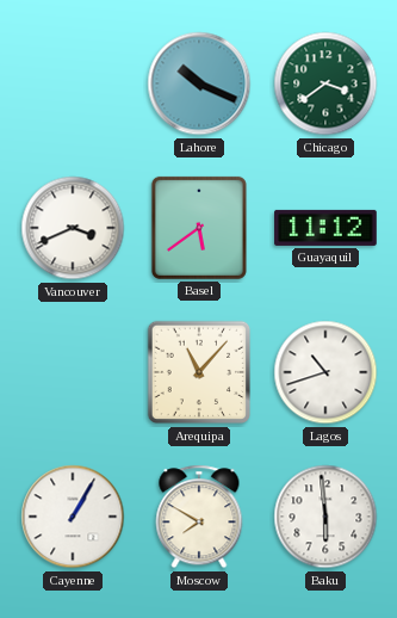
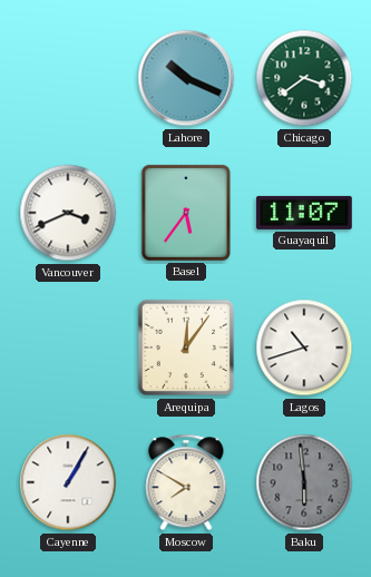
Basel: 5:39 -> 5:36
Guayaquil: 11:12 -> 11:07
Arequipa: 11:07 -> 12:06
Baku dial: white -> grey
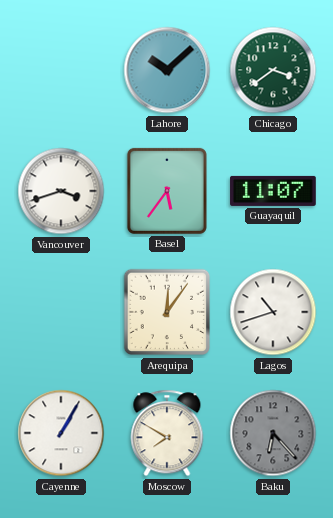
Lahore: 10:19 -> 10:08
Vancouver: 3:41 -> 3:42
Baku: 5:59 -> 6:23
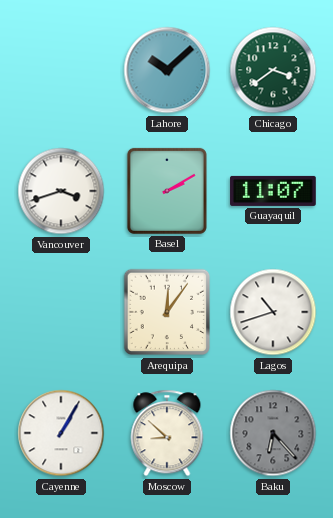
Basel: 5:36 -> 2:10
Moscow: 7:50 -> 8:52
